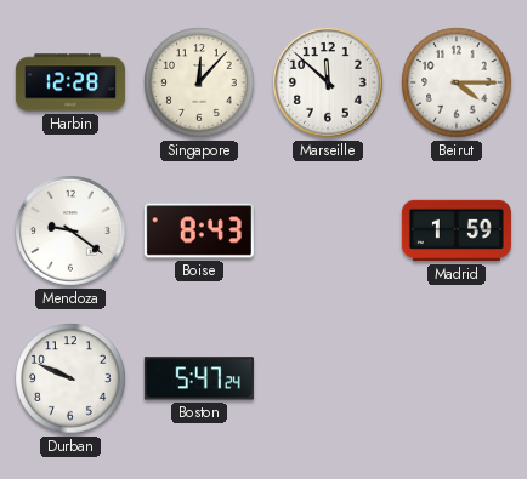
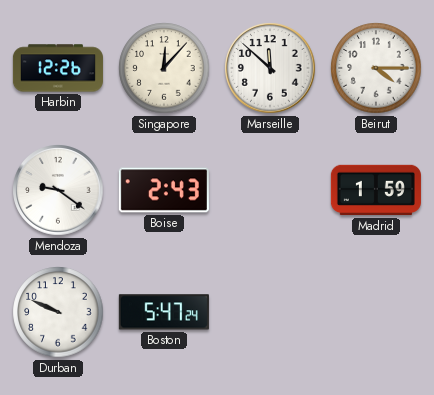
Harbin: 12:28 -> 12:26
Boise: 8:43 -> 2:43
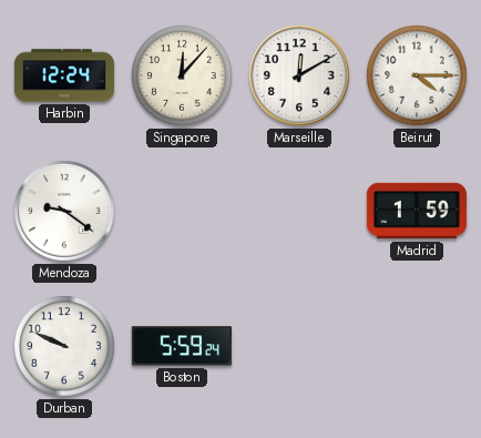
Harbin: 12:26 -> 12:24
Marseille: 11:52 -> 12:10
Boise: 2:43 -> none
Boston: 5:47 -> 5:59
